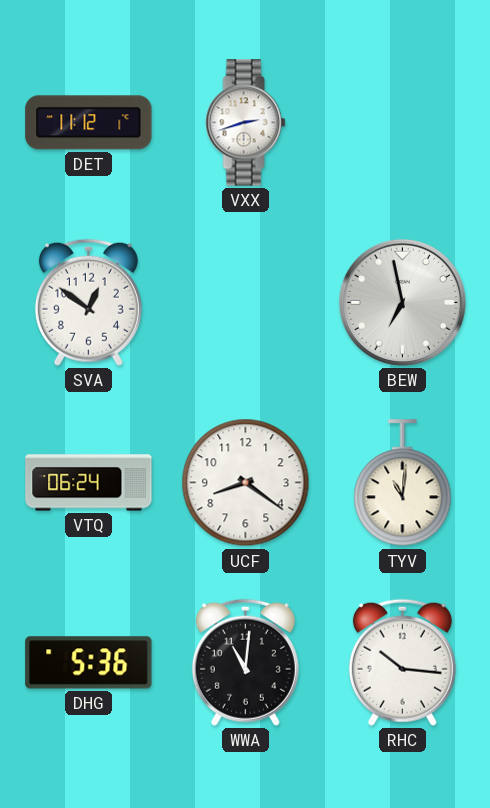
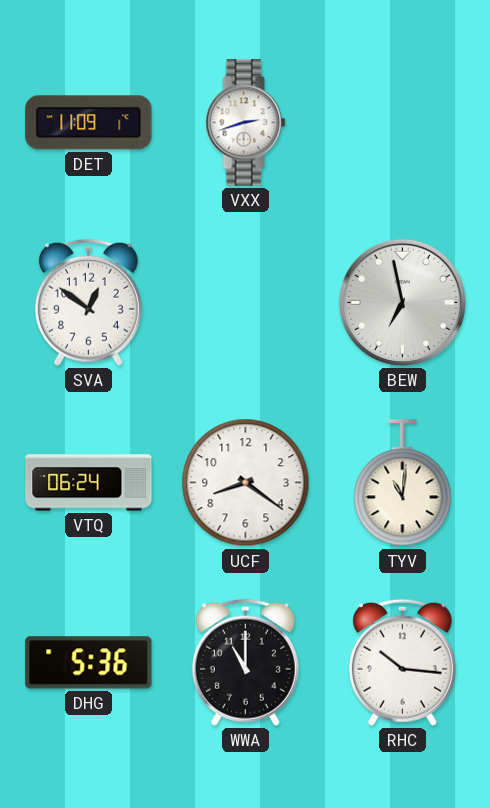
DET: 11:12 -> 11:09
WWA: 11:01 -> 11:00
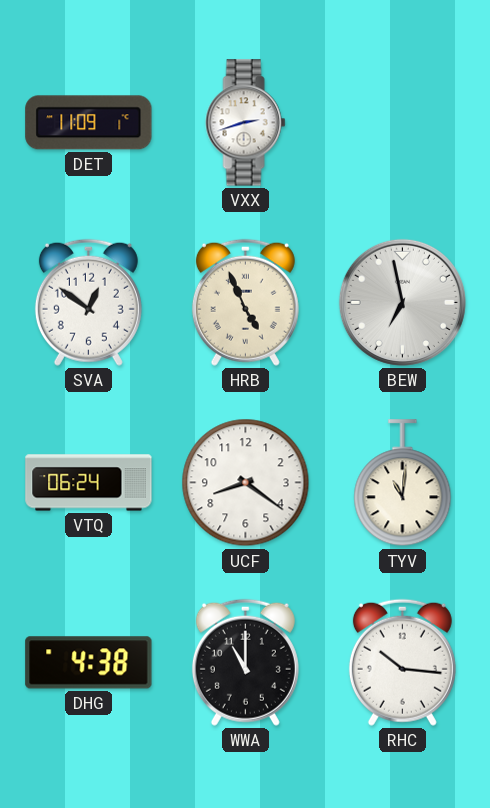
HRB: none -> 4:56
DHG: 5:36 -> 4:38
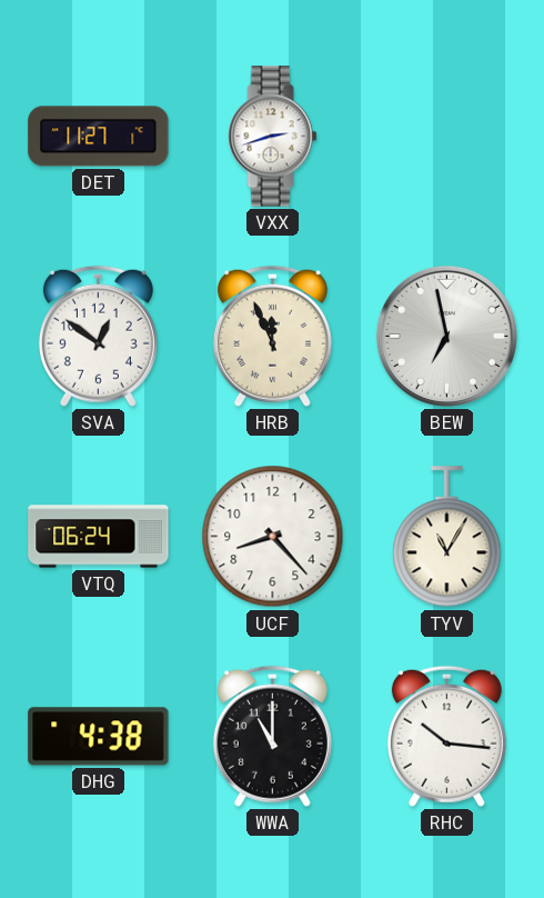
DET: 11:09 -> 11:27
HRB: 4:56 -> 11:56
UCF: 8:21 -> 8:23
TYV: 11:01 -> 11:05
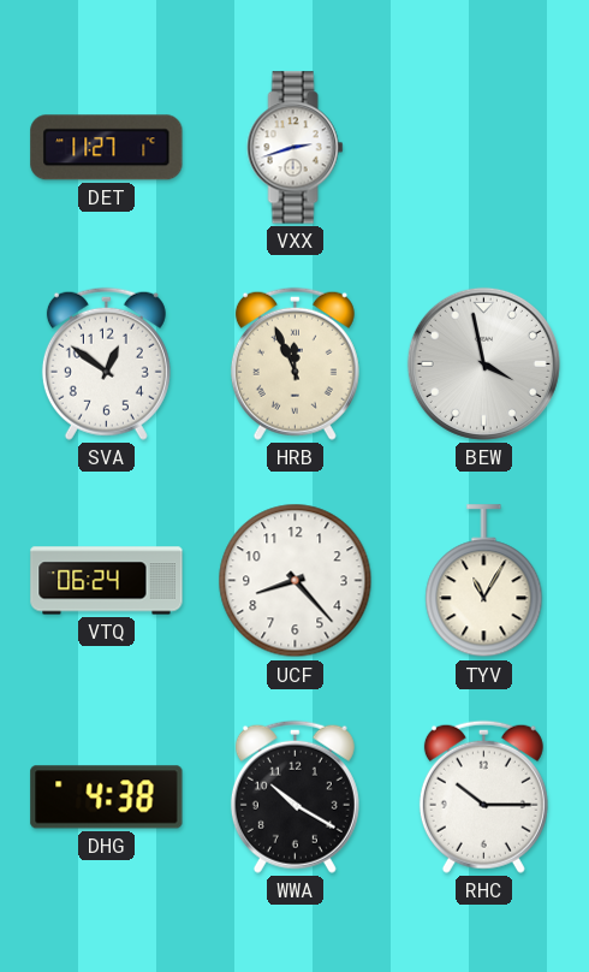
BEW: 6:58 -> 3:58
WWA: 11:00 -> 10:20
RHC: 10:16 -> 10:15
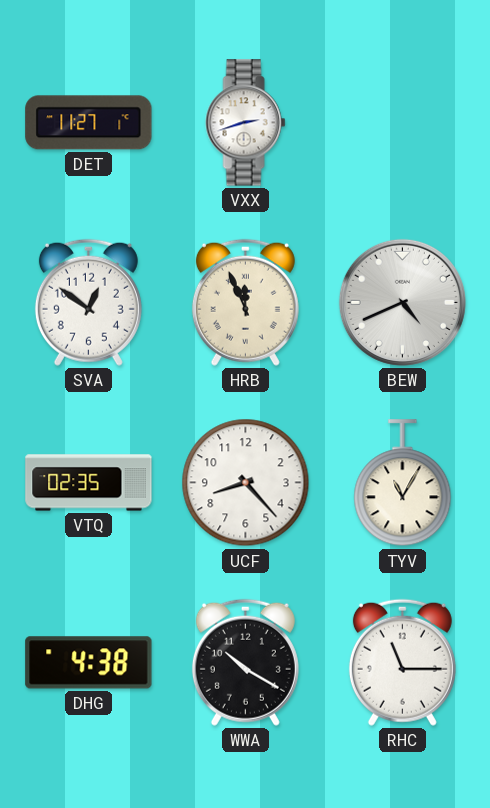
BEW: 3:58 -> 4:41
VTQ: 06:24 -> 02:35
RHC: 10:15 -> 11:15
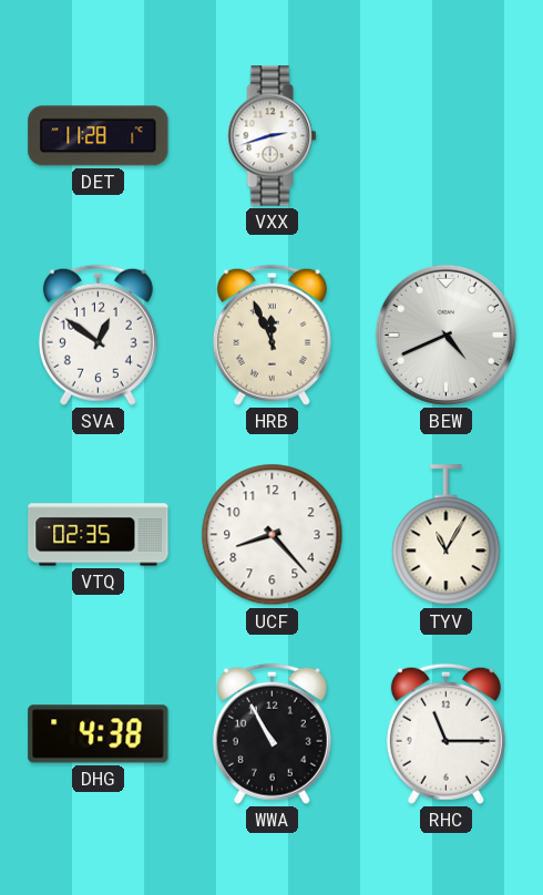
DET: 11:27 -> 11:28
WWA: 10:20 -> 10:55
